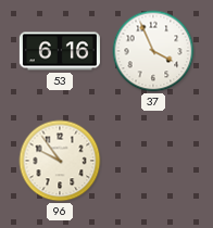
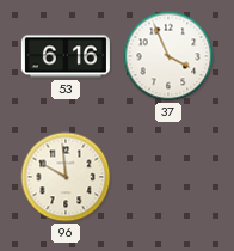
96: 9:54 -> 9:59
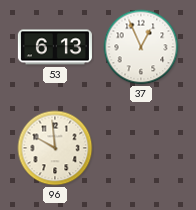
53: 6:16 -> 6:13
37: 3:56 -> 12:56
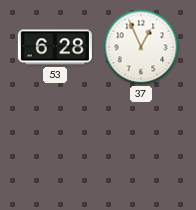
53: 6:13 -> 6:28
96: 9:59 -> none
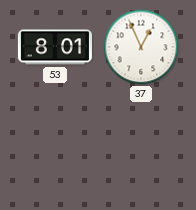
53: 6:28 -> 8:01
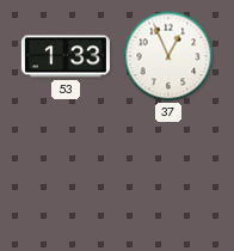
53: 8:01 -> 1:33
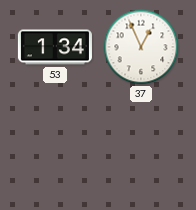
53: 1:33 -> 1:34
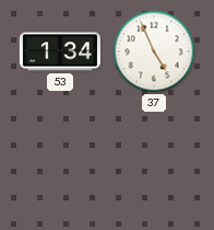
37: 12:56 -> 4:56
